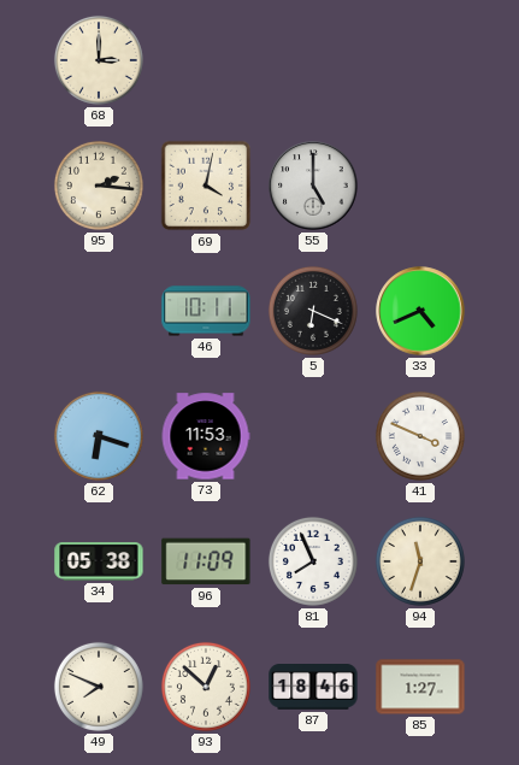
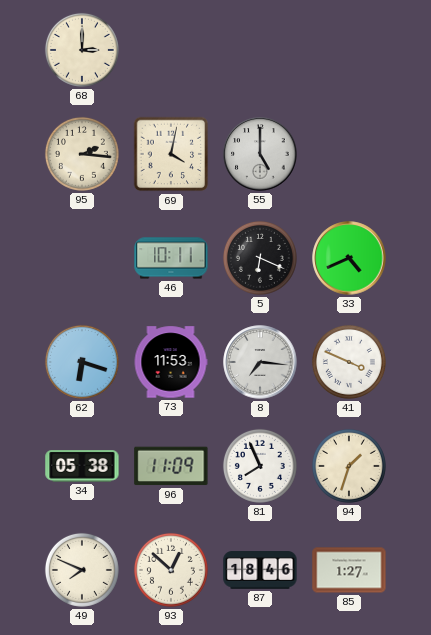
8: none -> 7:16
94: 11:33 -> 1:33
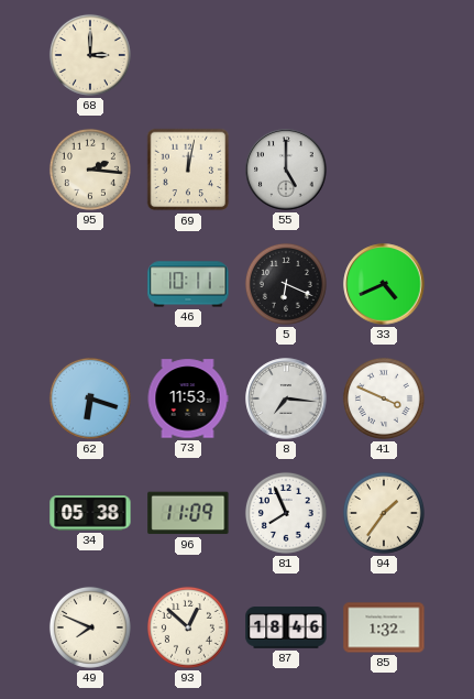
69: 4:02 -> 12:02
94: 1:33 -> 1:36
85: 1:27 -> 1:32
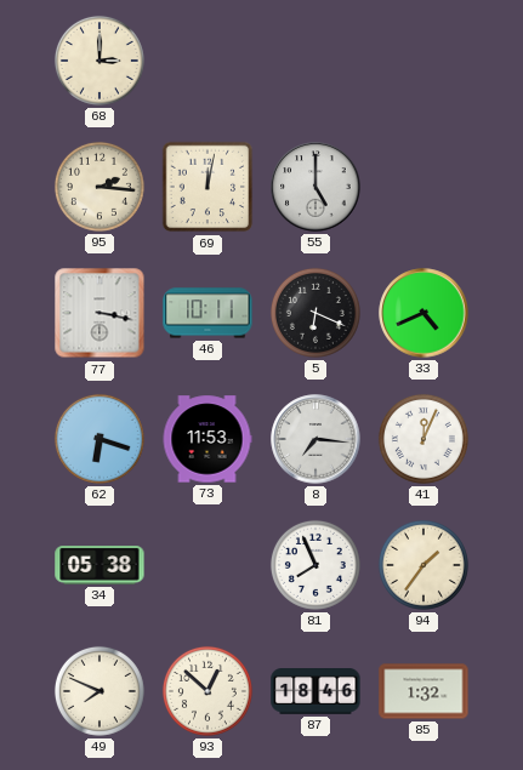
77: none -> 3:17
41: 3:49 -> 12:04
96: 11:09 -> none
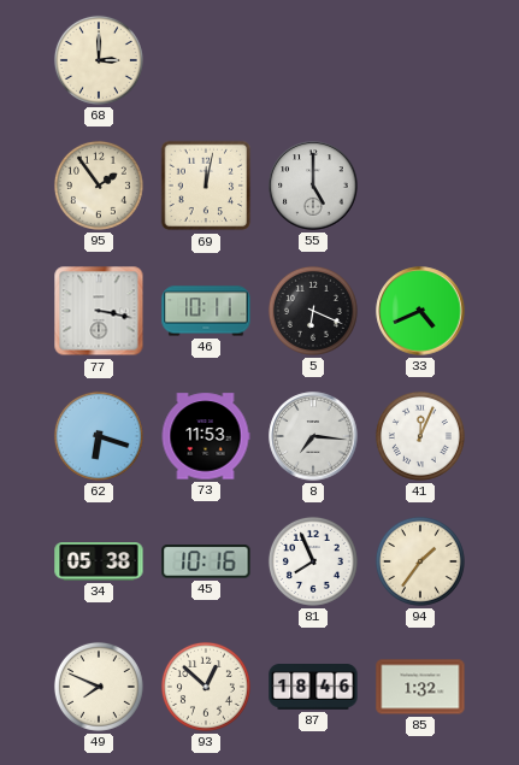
95: 2:16 -> 1:54
45: none -> 10:16
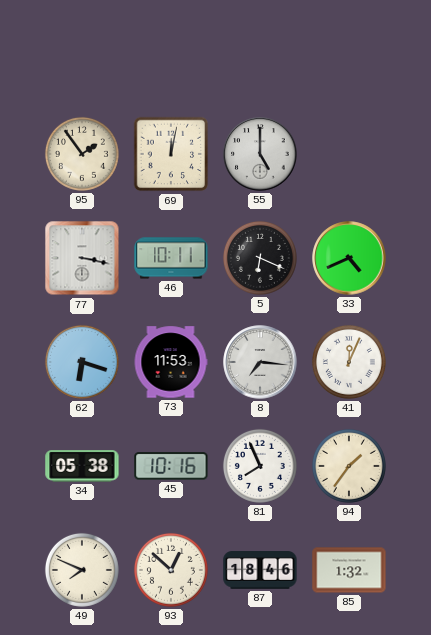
68: 3:00 -> none
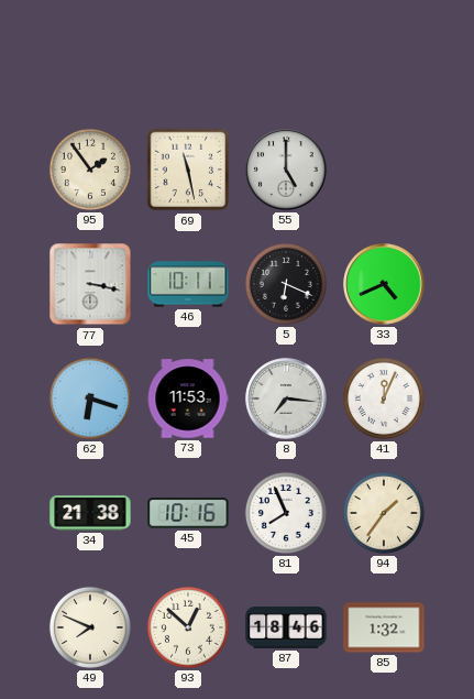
69: 12:02 -> 11:28
34: 05:38 -> 21:38
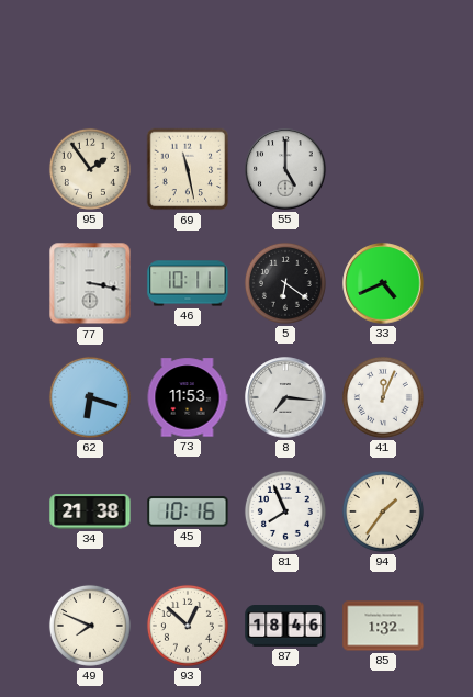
5: 6:19 -> 6:21
